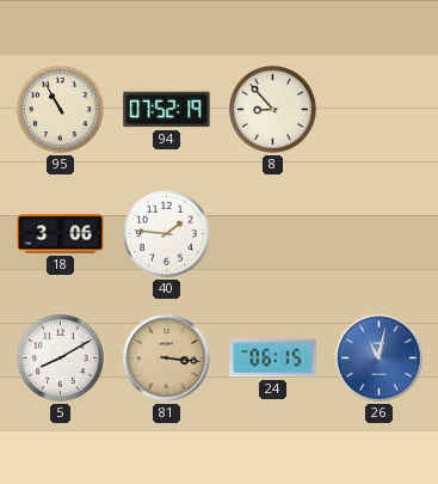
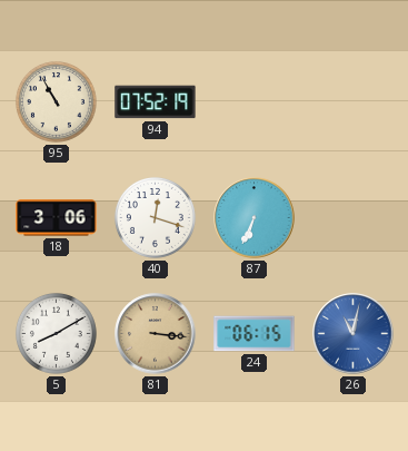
8: 8:53 -> none
40: 1:46 -> 12:18
87: none -> 6:34
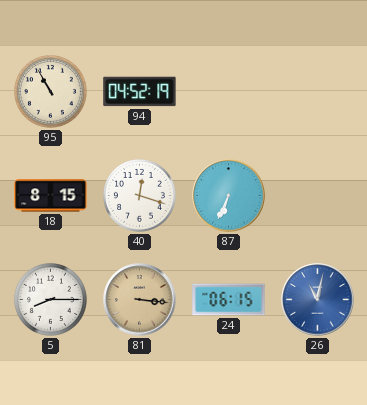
94: 07:52 -> 04:52
18: 3:06 -> 8:15
5: 8:10 -> 8:15
